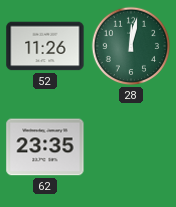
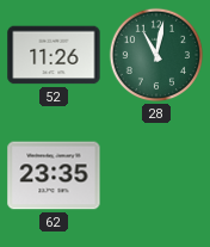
28: 12:02 -> 11:02
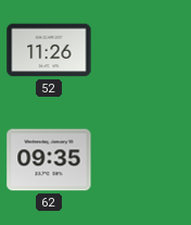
28: 11:02 -> none
62: 23:35 -> 09:35
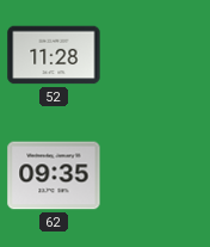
52: 11:26 -> 11:28
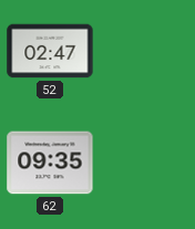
52: 11:28 -> 02:47
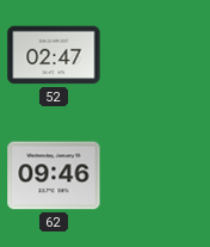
62: 09:35 -> 09:46
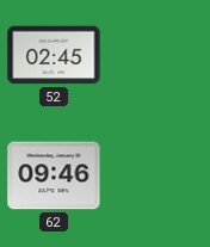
52: 02:47 -> 02:45
